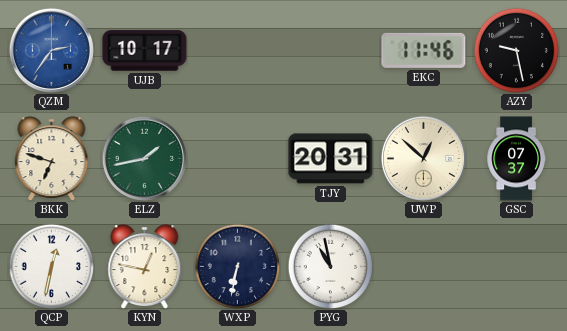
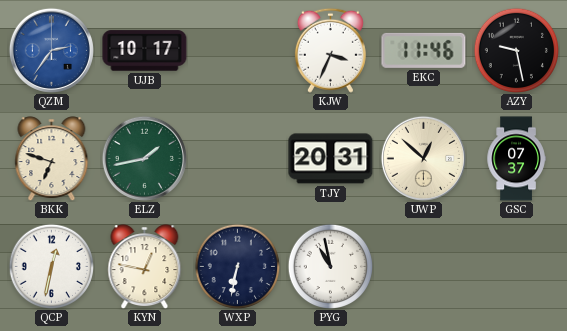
KJW: none -> 3:34
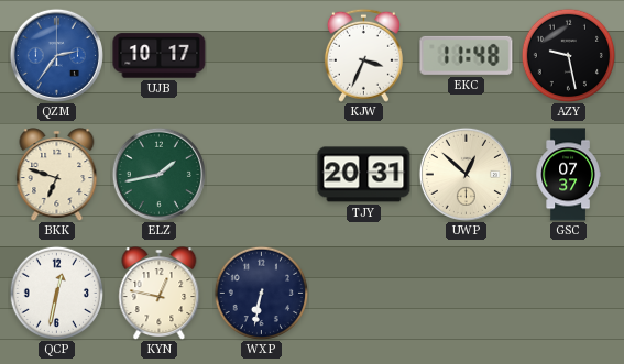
EKC: 11:46 -> 11:48
PYG: 10:58 -> none
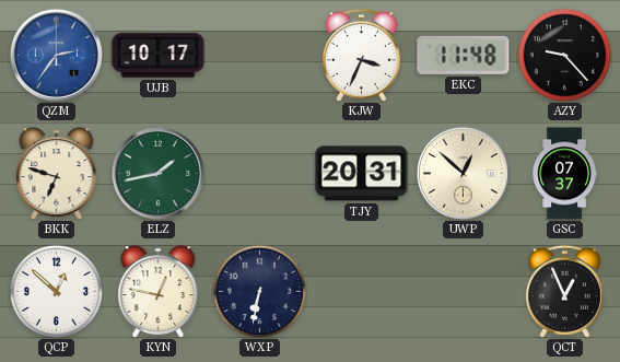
AZY: 9:28 -> 9:23
QCP: 12:32 -> 12:52
QCT: none -> 12:56
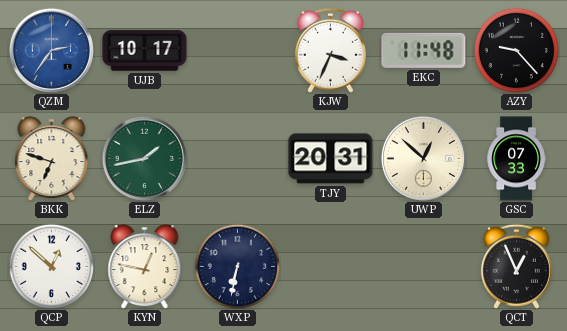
GSC: 07:37 -> 07:33
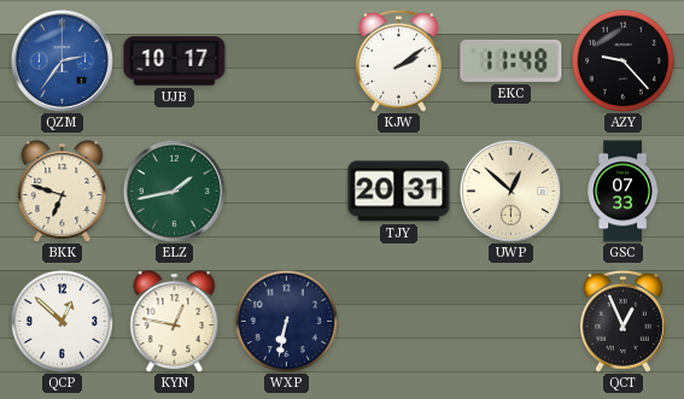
KJW: 3:34 -> 2:09
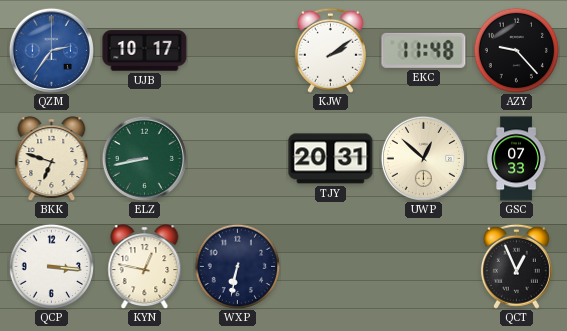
ELZ: 1:43 -> 8:43
QCP: 12:52 -> 3:16
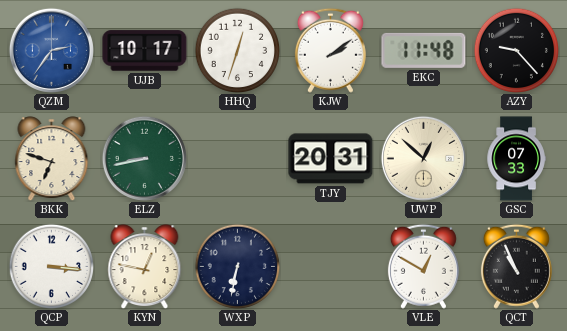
HHQ: none -> 12:33
VLE: none -> 12:50
QCT: 12:56 -> 10:56
